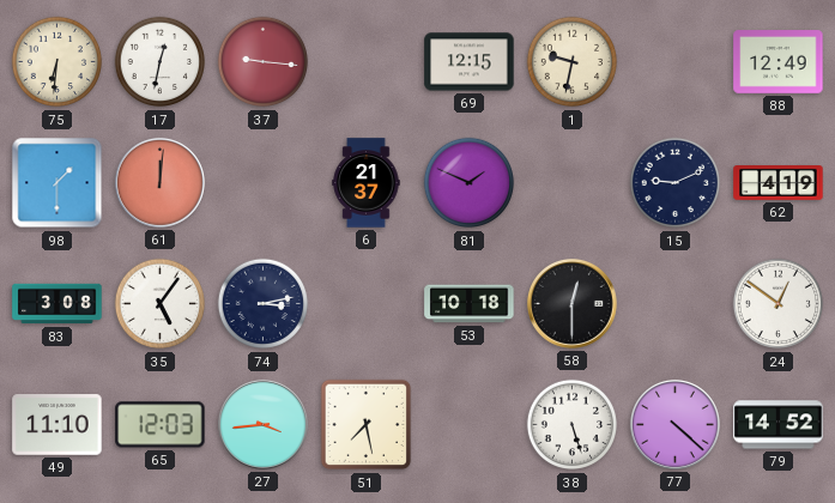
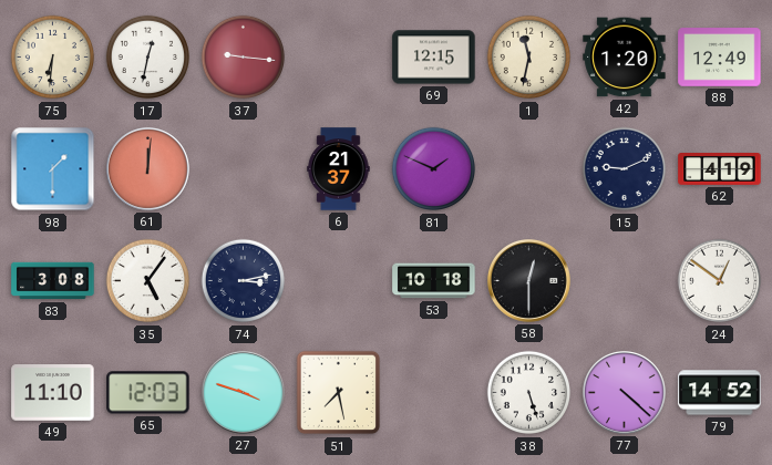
1: 9:32 -> 11:32
42: none -> 1:20
27: 3:44 -> 3:48
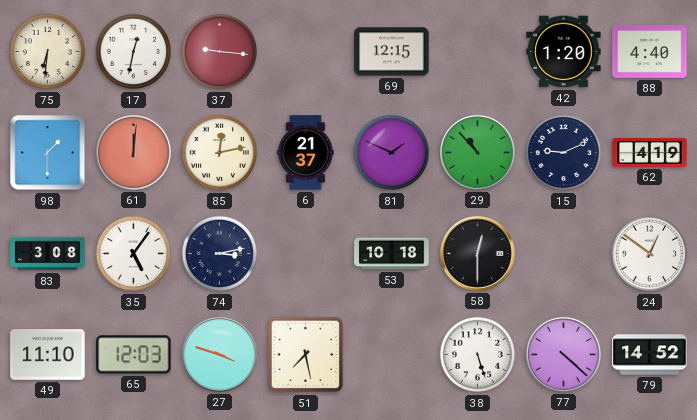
1: 11:32 -> none
88: 12:49 -> 4:40
85: none -> 12:13
29: none -> 10:53
